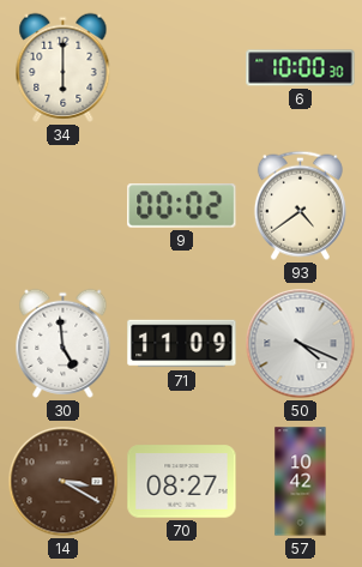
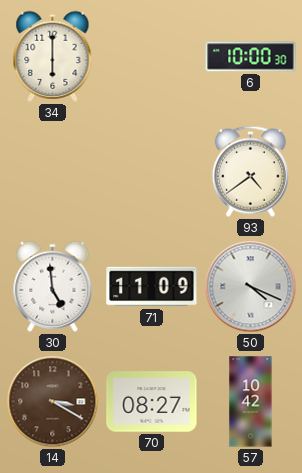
9: 00:02 -> none
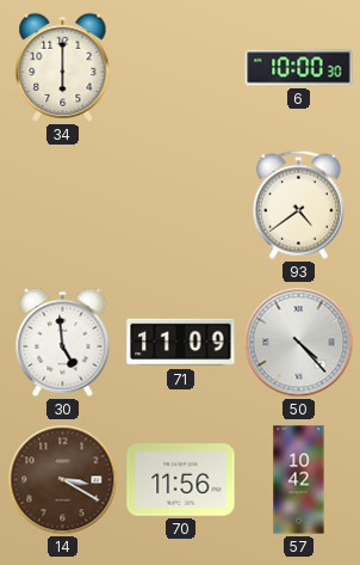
50: 4:19 -> 4:23
70: 08:27 -> 11:56
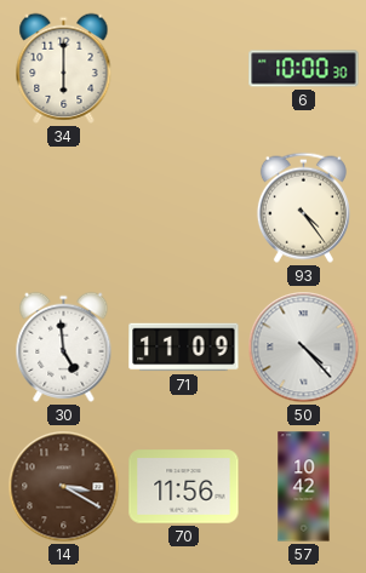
93: 4:39 -> 4:24
